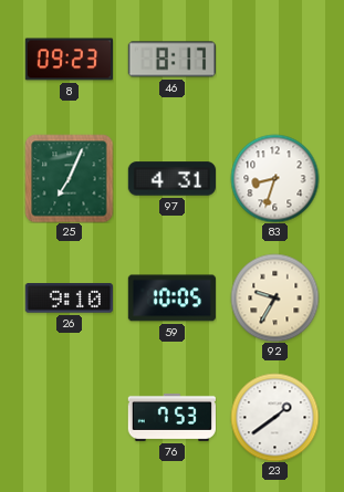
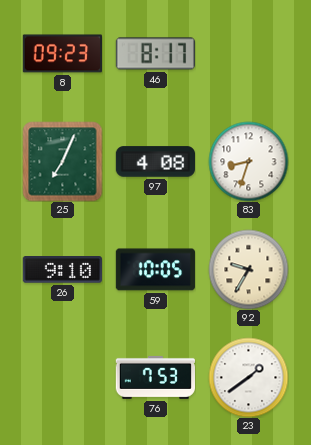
97: 4:31 -> 4:08
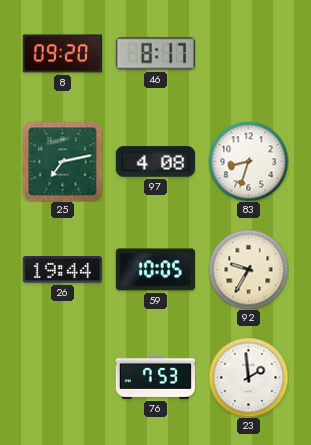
8: 09:23 -> 09:20
25: 7:04 -> 7:13
26: 9:10 -> 19:44
23: 1:39 -> 1:59
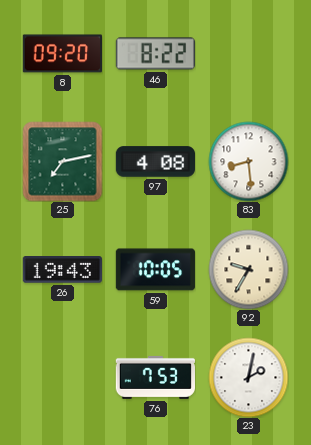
46: 8:17 -> 8:22
83: 8:33 -> 8:29
26: 19:44 -> 19:43
23: 1:59 -> 2:02
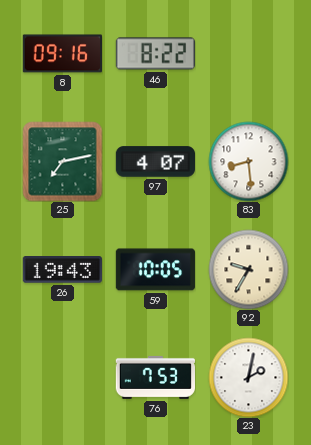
8: 09:20 -> 09:16
97: 4:08 -> 4:07
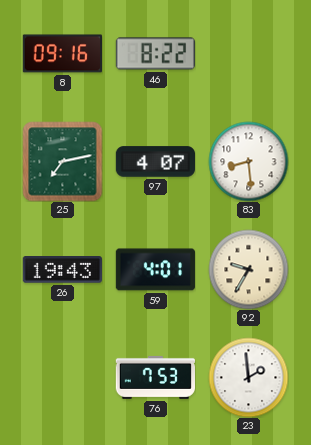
59: 10:05 -> 4:01
23: 2:02 -> 1:59
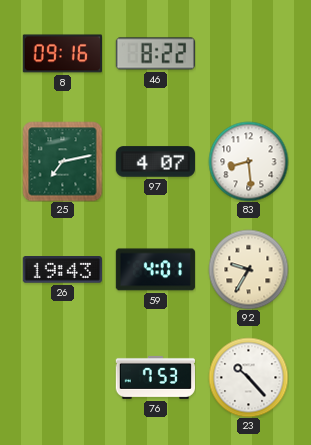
23: 1:59 -> 10:23
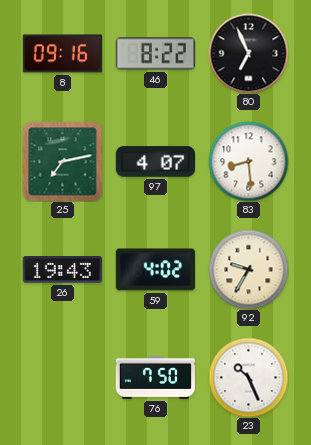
80: none -> 6:56
59: 4:01 -> 4:02
76: 7:53 -> 7:50
23: 10:23 -> 10:26
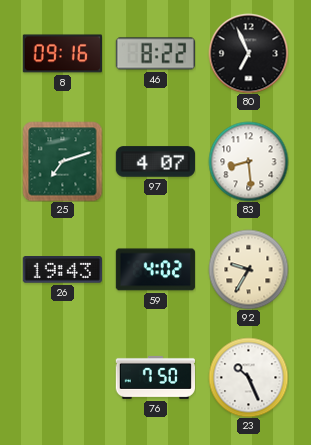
25: 7:13 -> 7:12
